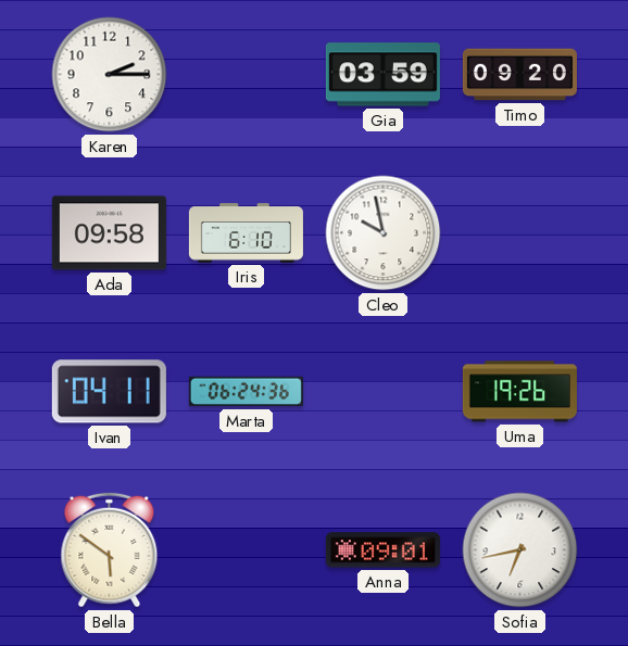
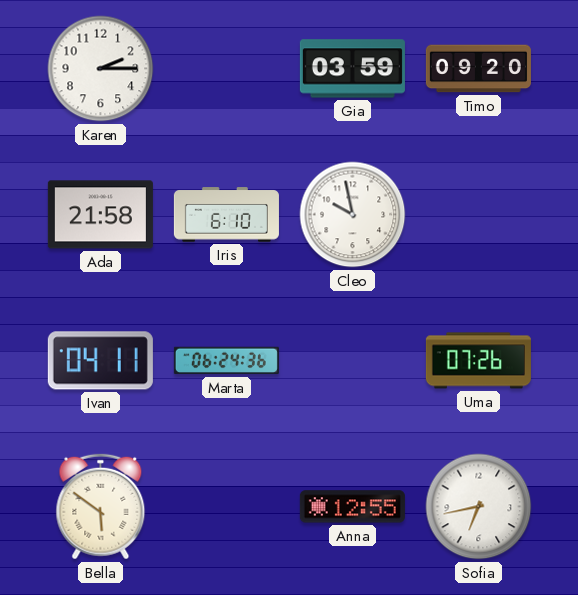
Ada: 09:58 -> 21:58
Uma: 19:26 -> 07:26
Anna: 09:01 -> 12:55
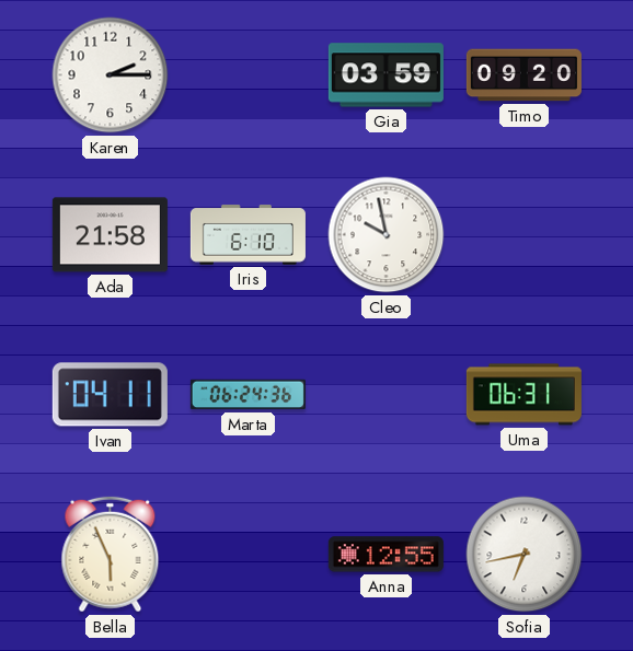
Uma: 07:26 -> 06:31
Bella: 5:51 -> 5:56
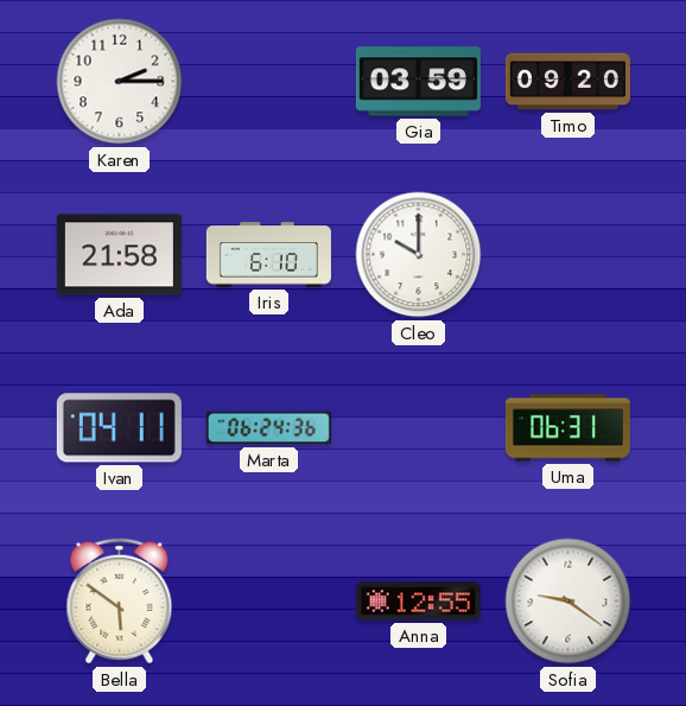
Cleo: 9:58 -> 10:00
Bella: 5:56 -> 5:51
Sofia: 6:43 -> 9:21
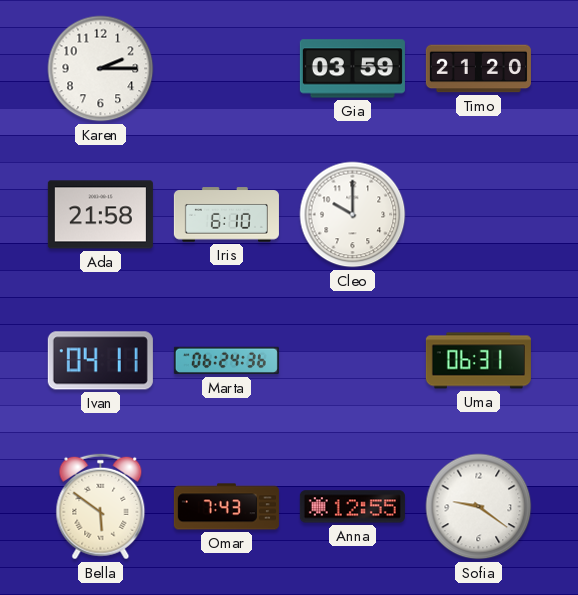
Timo: 09:20 -> 21:20
Omar: none -> 7:43
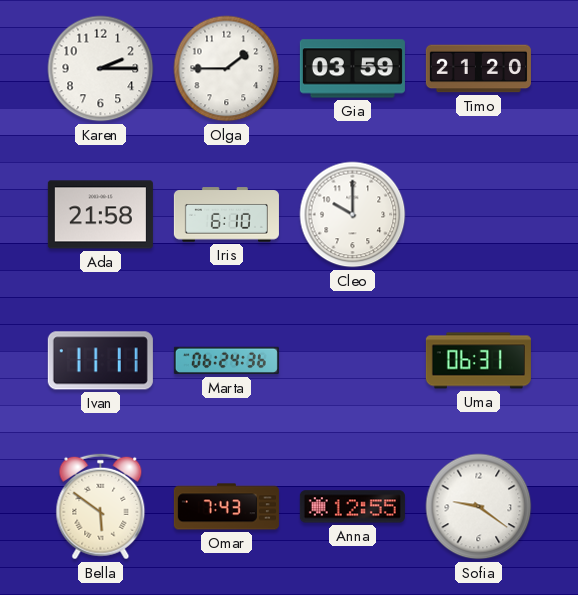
Olga: none -> 1:45
Ivan: 04:11 -> 11:11
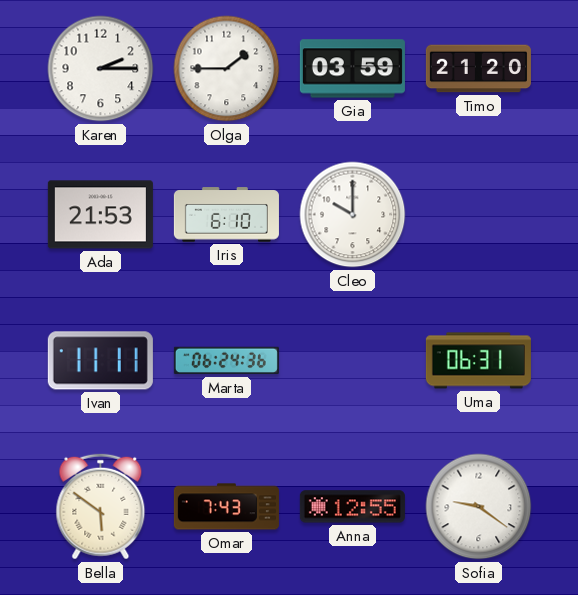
Ada: 21:58 -> 21:53
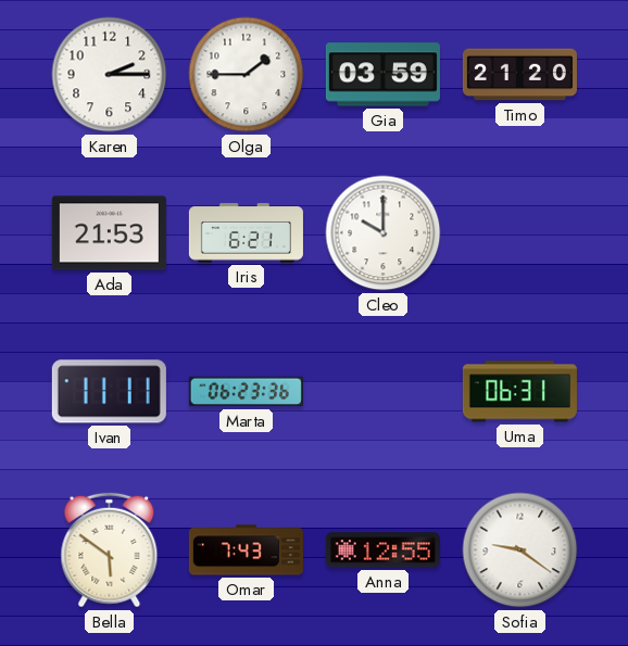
Iris: 6:10 -> 6:21
Marta: 06:24 -> 06:23
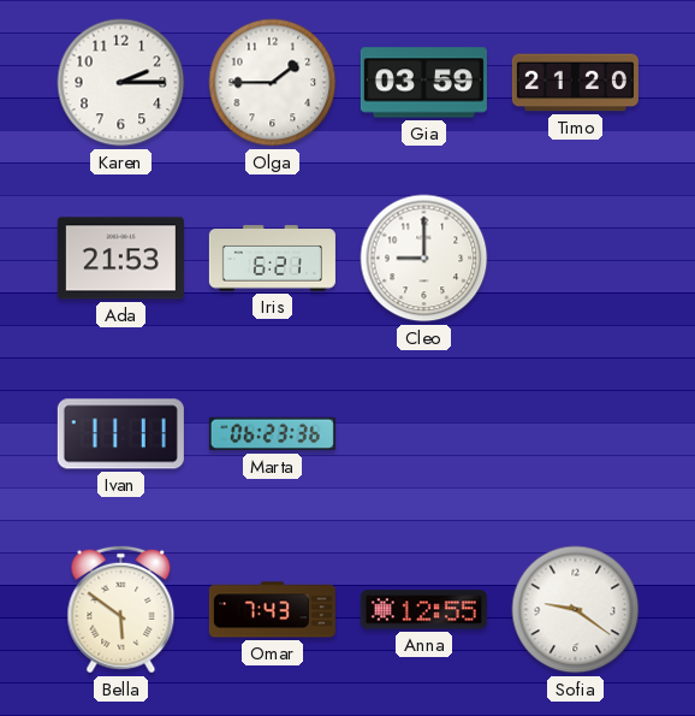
Cleo: 10:00 -> 9:00
Uma: 06:31 -> none
